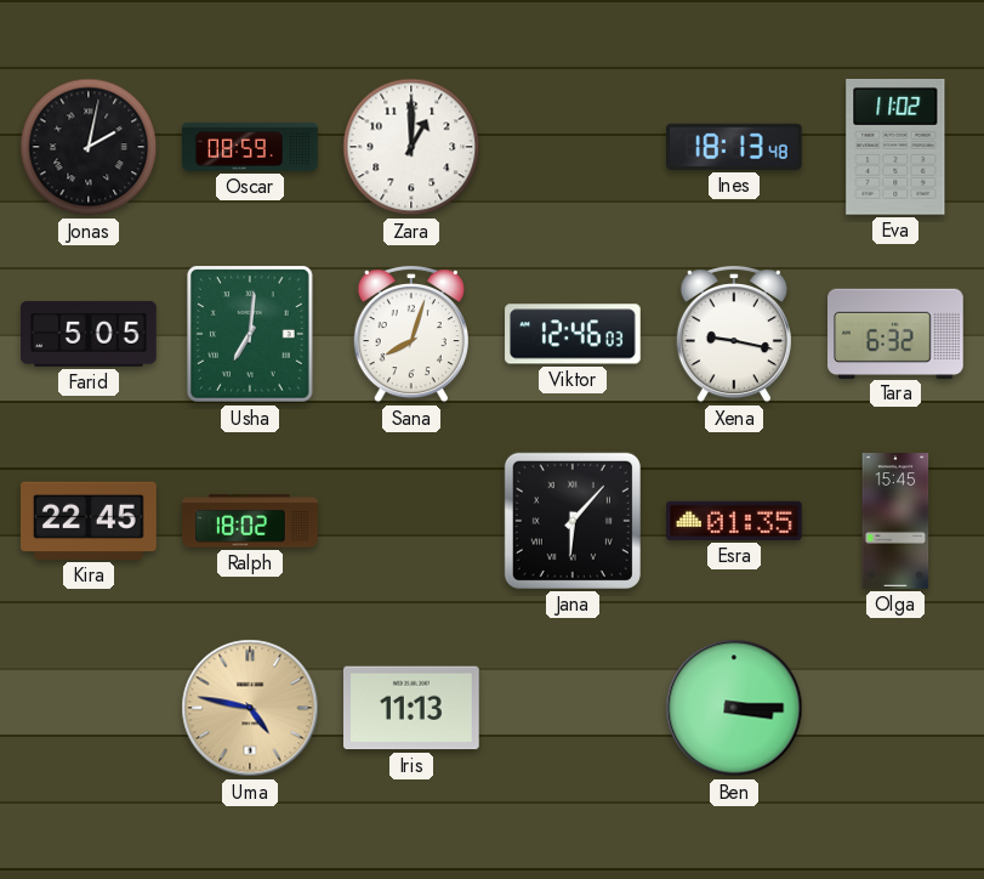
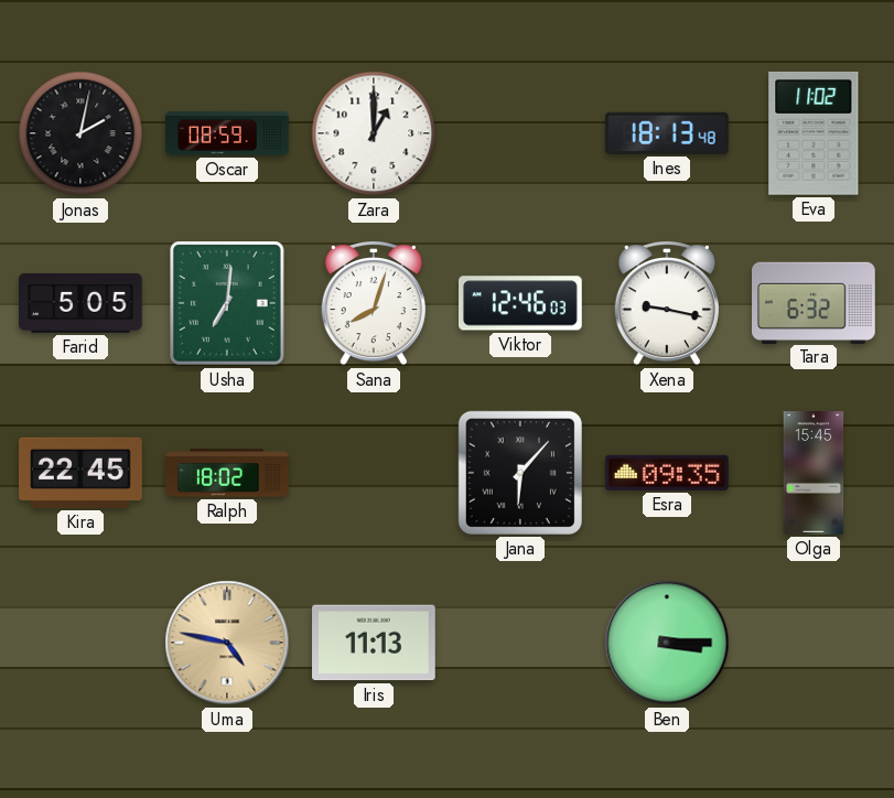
Esra: 01:35 -> 09:35
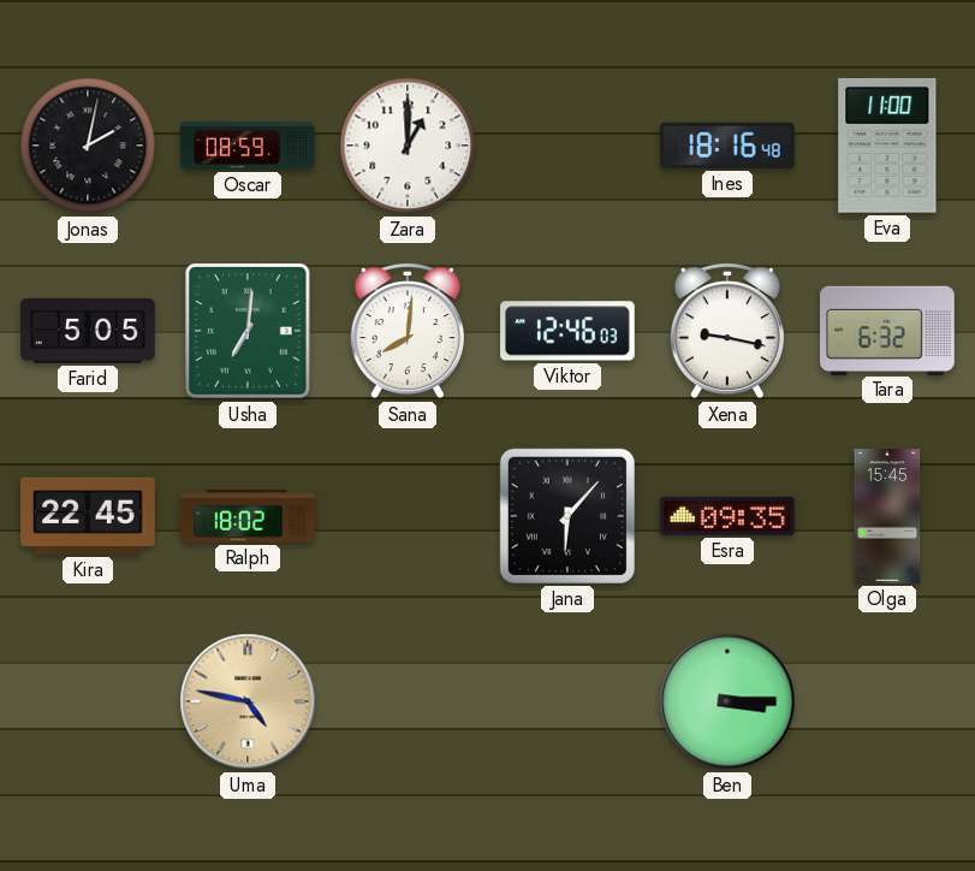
Ines: 18:13 -> 18:16
Eva: 11:02 -> 11:00
Sana: 8:03 -> 8:01
Iris: 11:13 -> none
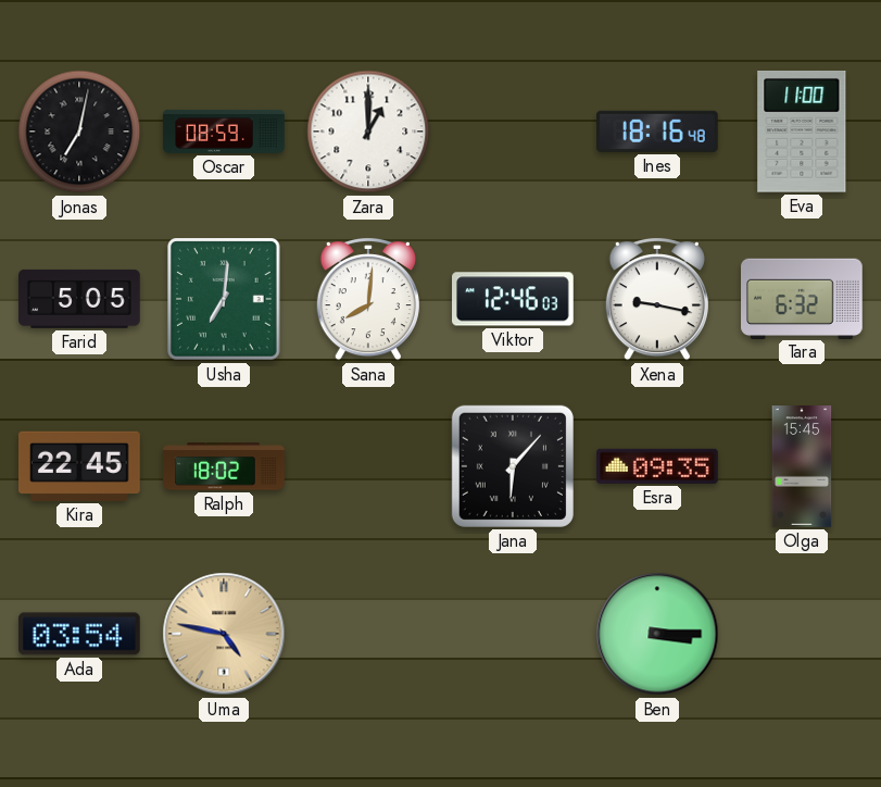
Jonas: 2:02 -> 7:02
Ada: none -> 03:54
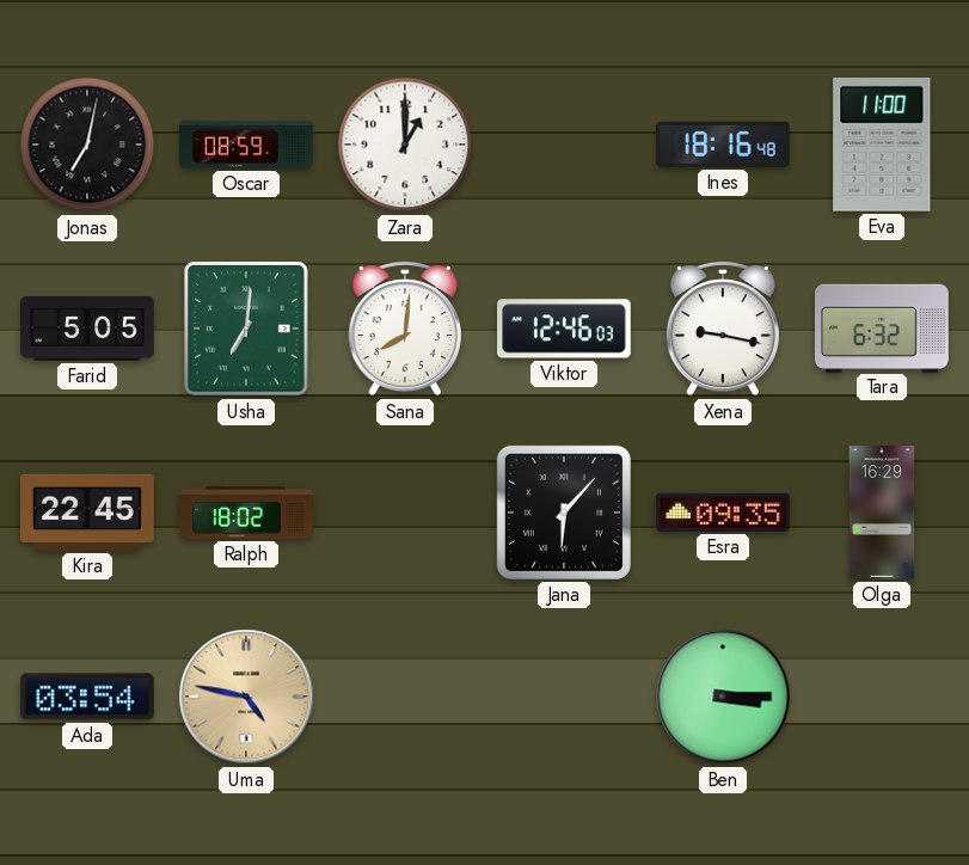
Olga: 15:45 -> 16:29
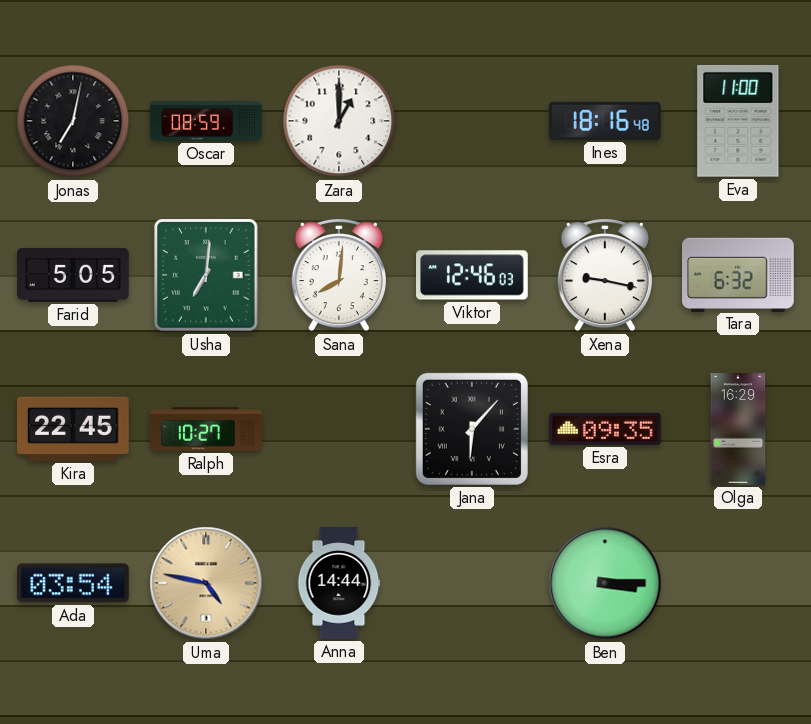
Ralph: 18:02 -> 10:27
Anna: none -> 14:44
